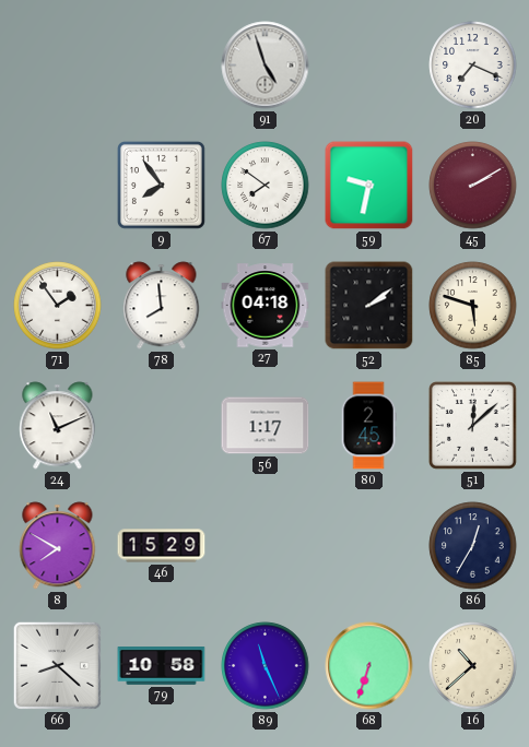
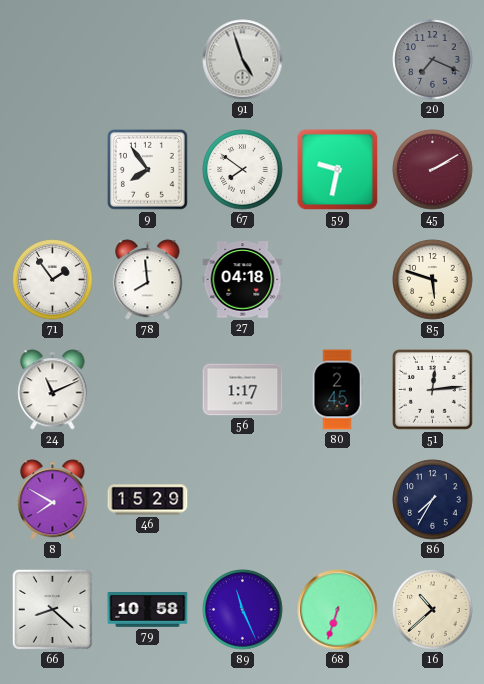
20 dial: white -> grey
52: 2:09 -> none
51: 12:08 -> 12:14
86: 12:35 -> 7:35
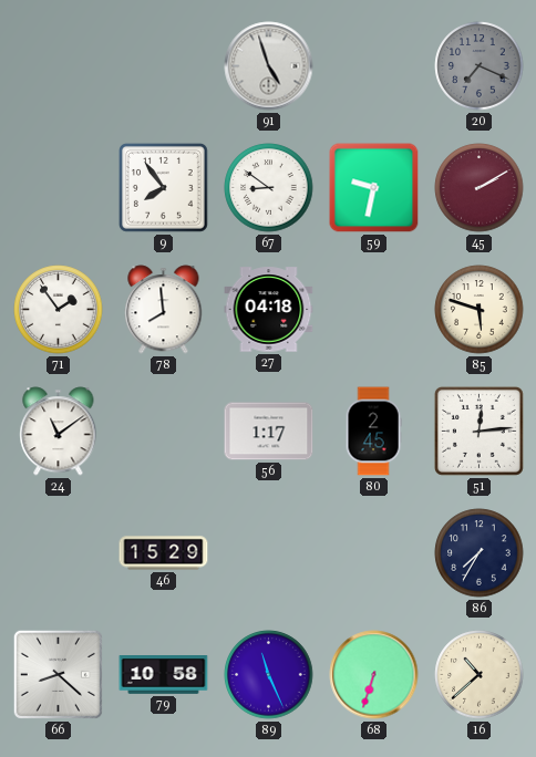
67: 7:51 -> 8:51
24: 11:11 -> 11:09
8: 7:50 -> none
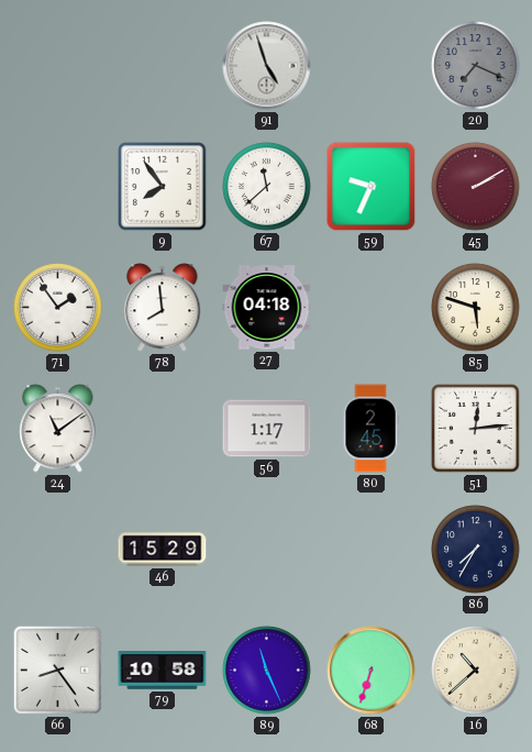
67: 8:51 -> 11:38
59: 9:32 -> 9:34
66: 8:22 -> 8:24
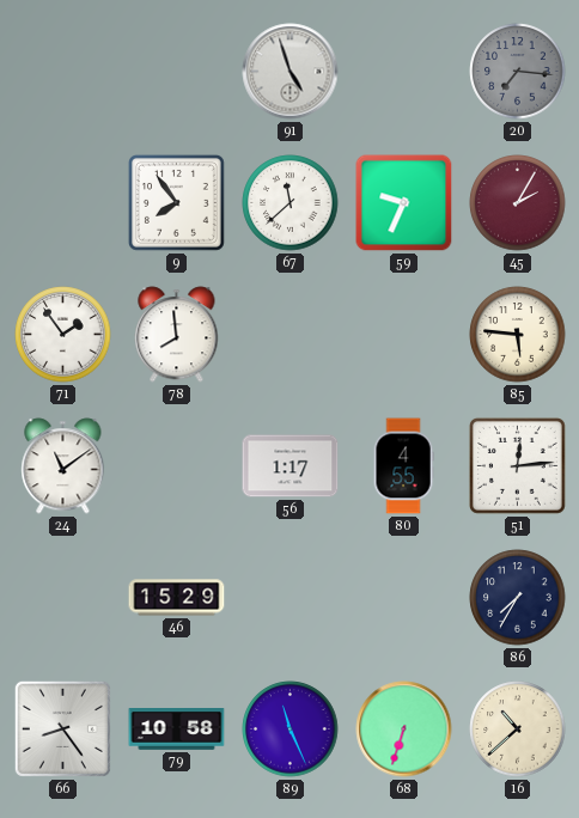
20: 7:19 -> 7:16
45: 2:10 -> 2:05
27: 04:18 -> none
85: 5:48 -> 5:46
80: 2:45 -> 4:55
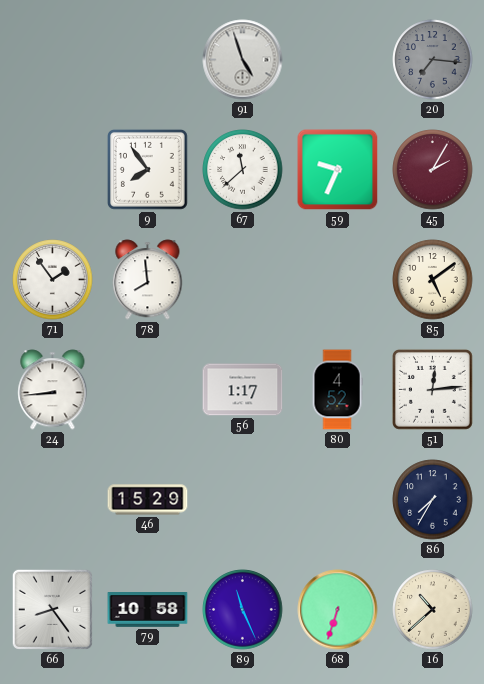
85: 5:46 -> 5:09
24: 11:09 -> 8:44
80: 4:55 -> 4:52
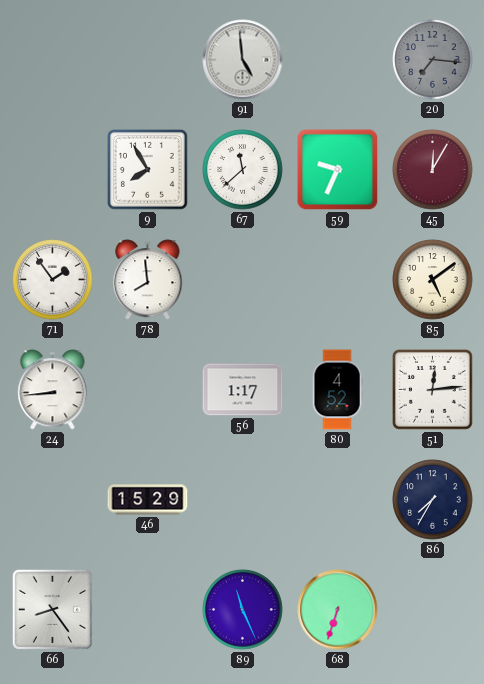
91: 4:57 -> 4:59
9: 7:54 -> 7:55
45: 2:05 -> 12:05
79: 10:58 -> none
16: 10:38 -> none
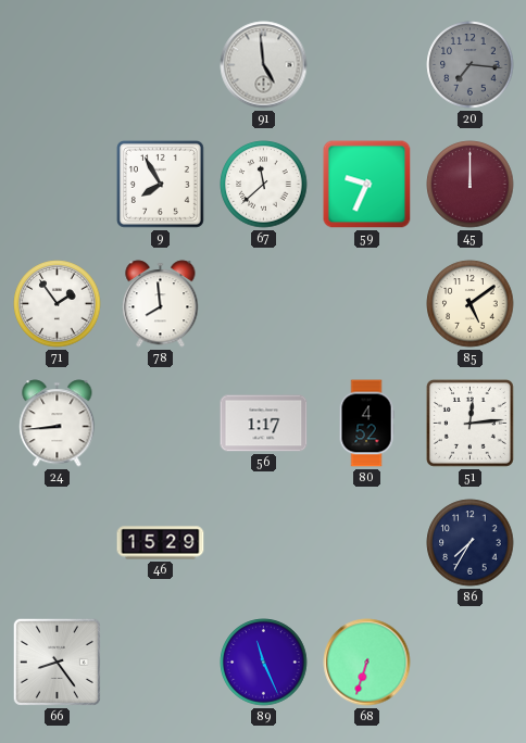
45: 12:05 -> 12:00
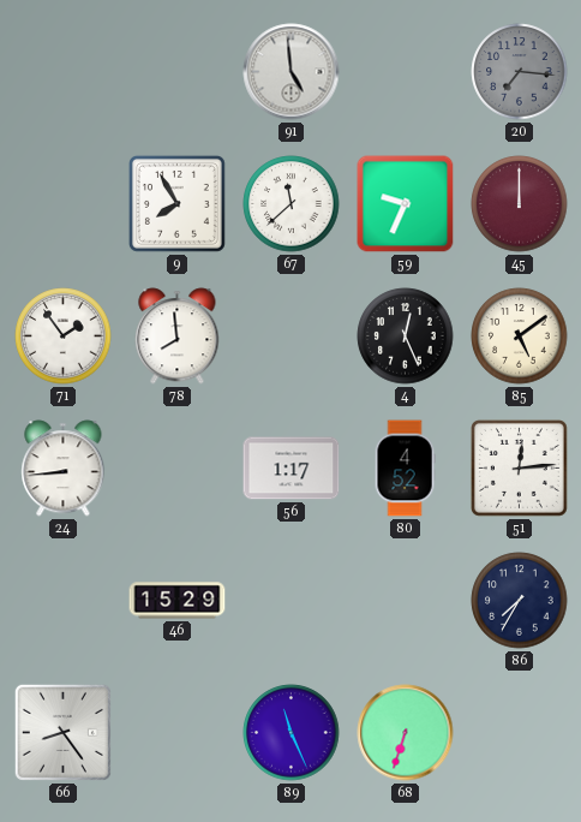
4: none -> 12:26
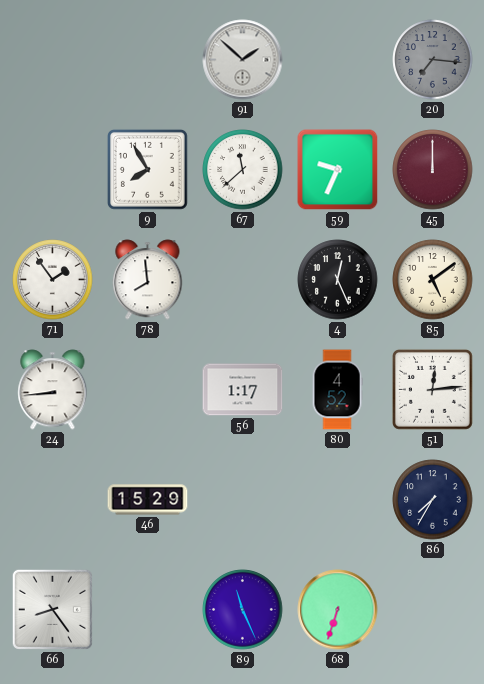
91: 4:59 -> 1:52
